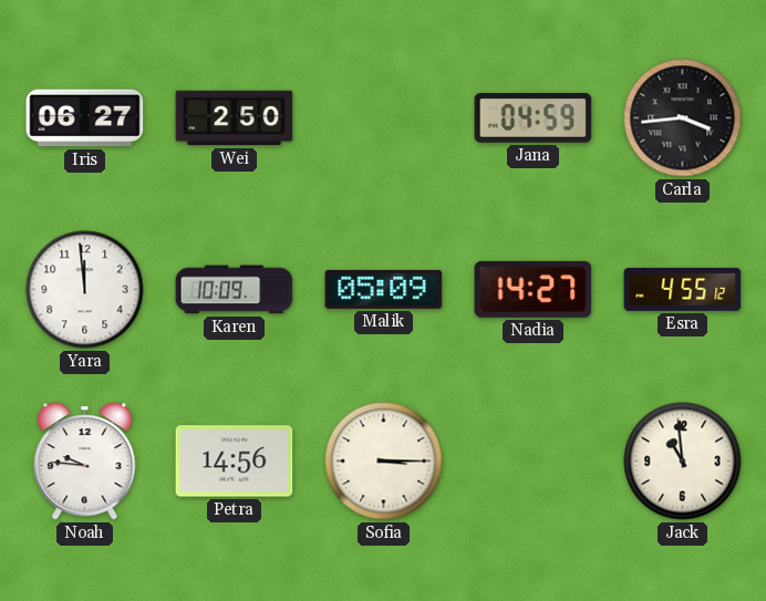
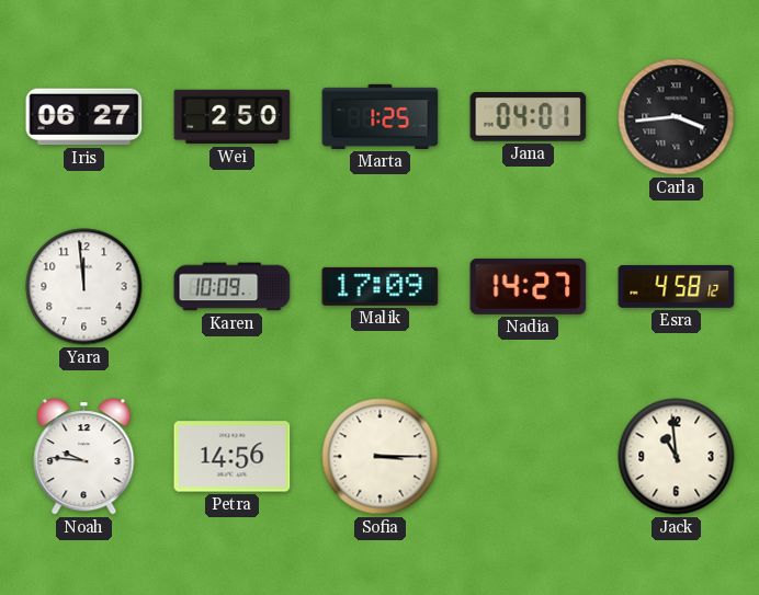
Marta: none -> 1:25
Jana: 04:59 -> 04:01
Malik: 05:09 -> 17:09
Esra: 4:55 -> 4:58
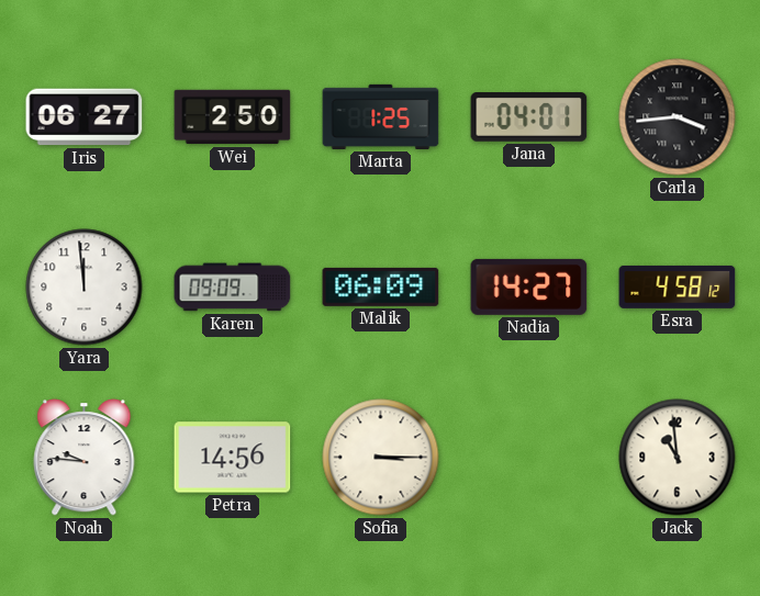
Karen: 10:09 -> 09:09
Malik: 17:09 -> 06:09
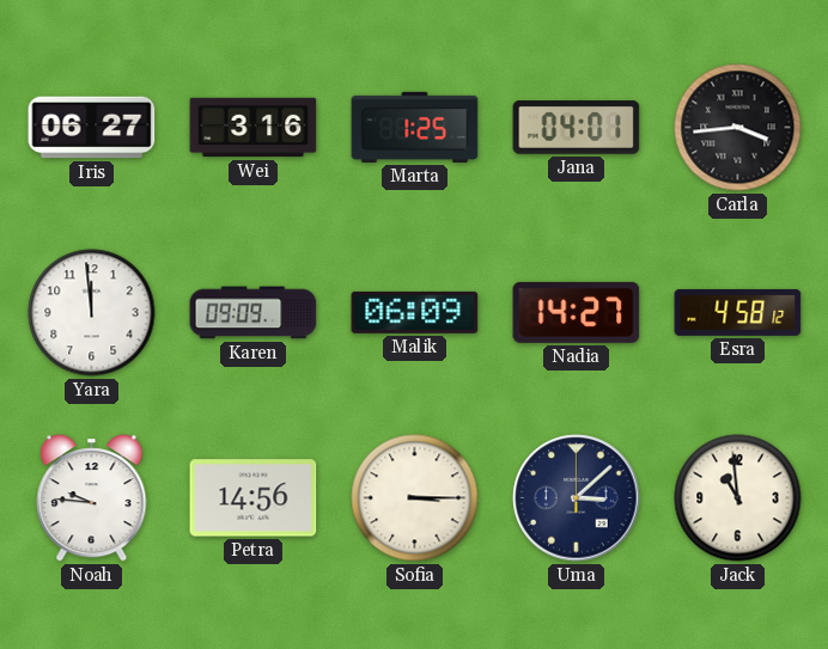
Wei: 2:50 -> 3:16
Uma: none -> 3:08
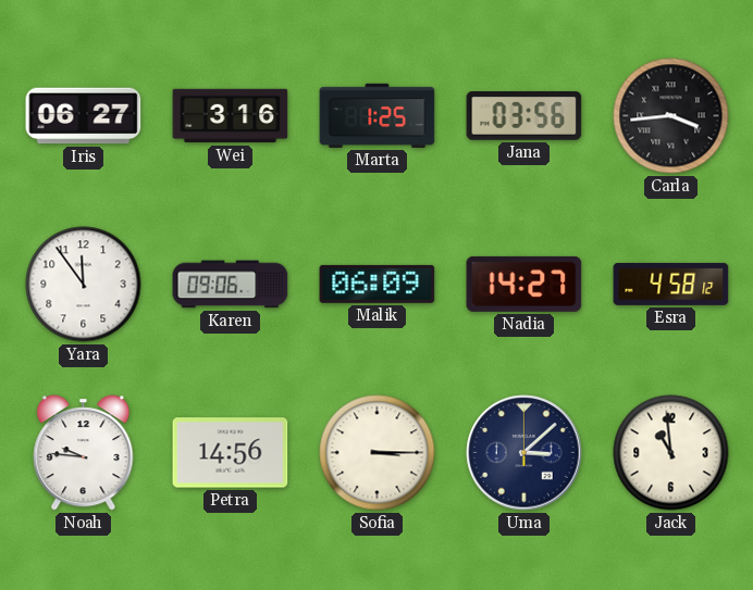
Jana: 04:01 -> 03:56
Yara: 11:59 -> 11:54
Karen: 09:09 -> 09:06
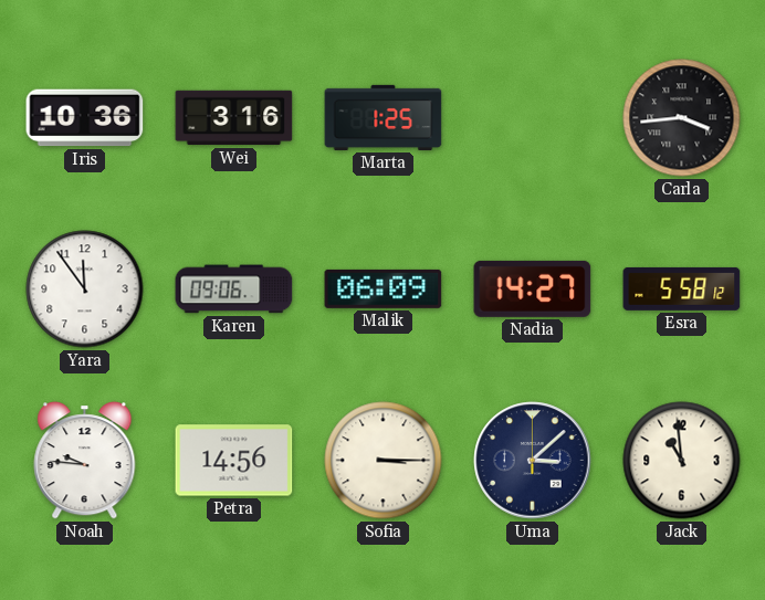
Iris: 06:27 -> 10:36
Jana: 03:56 -> none
Esra: 4:58 -> 5:58
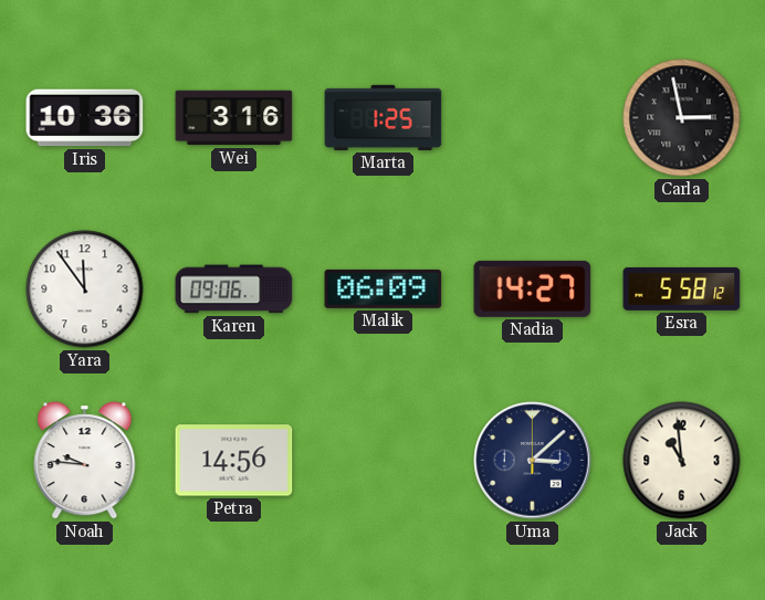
Carla: 3:44 -> 2:58
Sofia: 3:15 -> none
